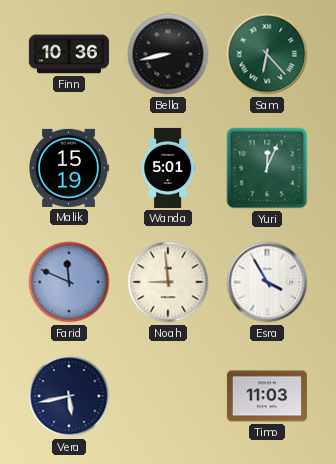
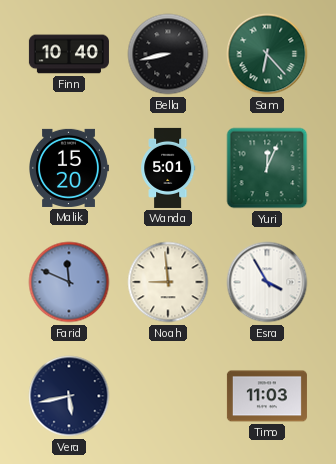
Finn: 10:36 -> 10:40
Malik: 15:19 -> 15:20
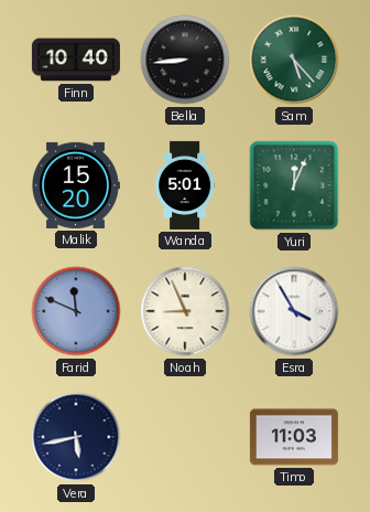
Bella: 8:43 -> 8:44
Sam: 6:23 -> 5:23
Noah: 8:59 -> 8:56
